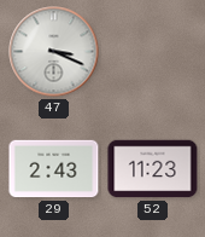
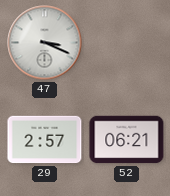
29: 2:43 -> 2:57
52: 11:23 -> 06:21
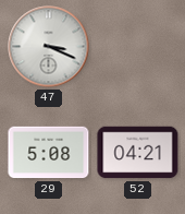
29: 2:57 -> 5:08
52: 06:21 -> 04:21
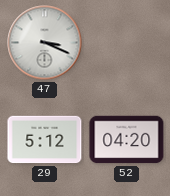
29: 5:08 -> 5:12
52: 04:21 -> 04:20
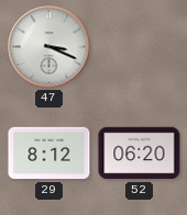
29: 5:12 -> 8:12
52: 04:20 -> 06:20
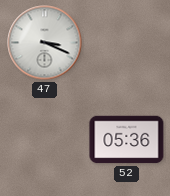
29: 8:12 -> none
52: 06:20 -> 05:36
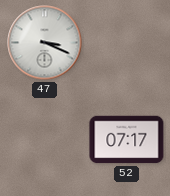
52: 05:36 -> 07:17
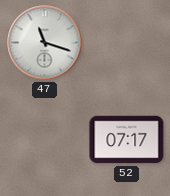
47: 3:19 -> 11:18
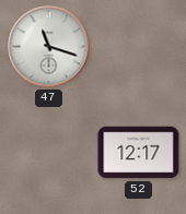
52: 07:17 -> 12:17
